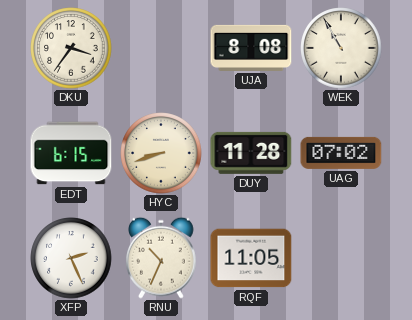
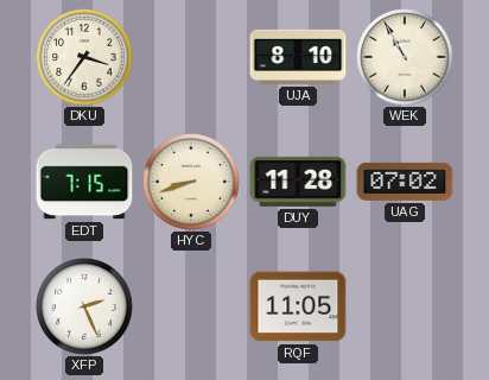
UJA: 8:08 -> 8:10
EDT: 6:15 -> 7:15
RNU: 10:34 -> none
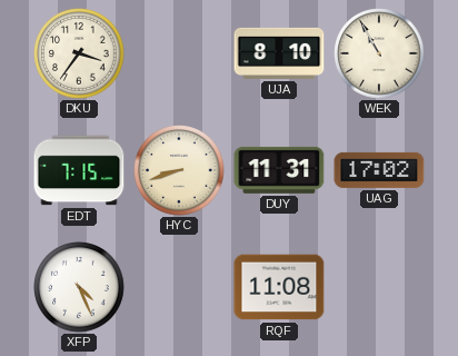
DUY: 11:28 -> 11:31
UAG: 07:02 -> 17:02
XFP: 2:26 -> 4:26
RQF: 11:05 -> 11:08
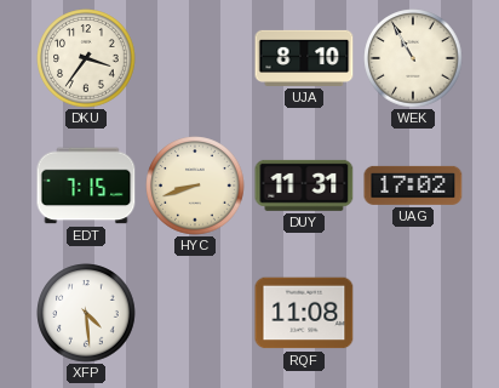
XFP: 4:26 -> 4:29
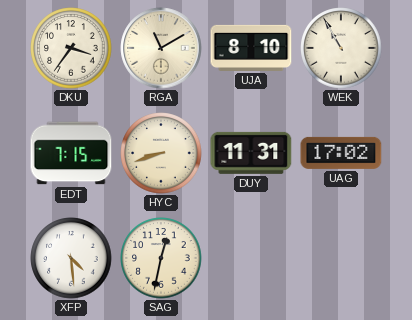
RGA: none -> 11:10
SAG: none -> 12:32
RQF: 11:08 -> none
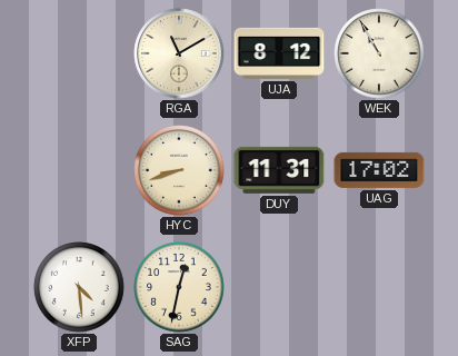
DKU: 3:36 -> none
UJA: 8:10 -> 8:12
EDT: 7:15 -> none
